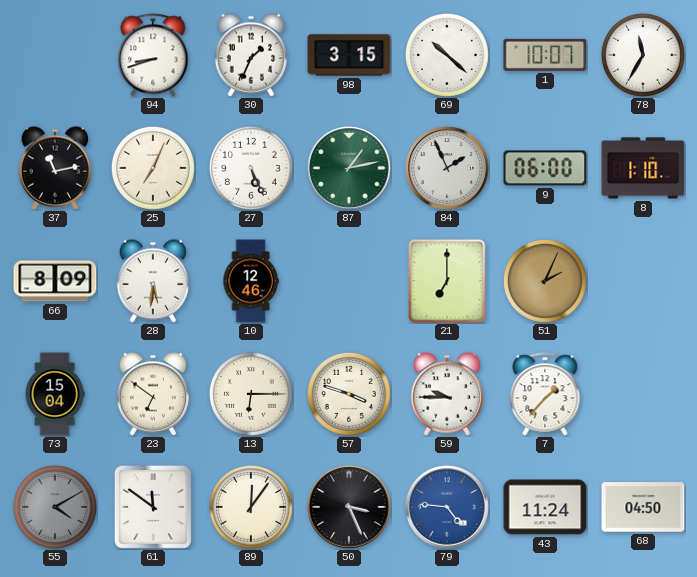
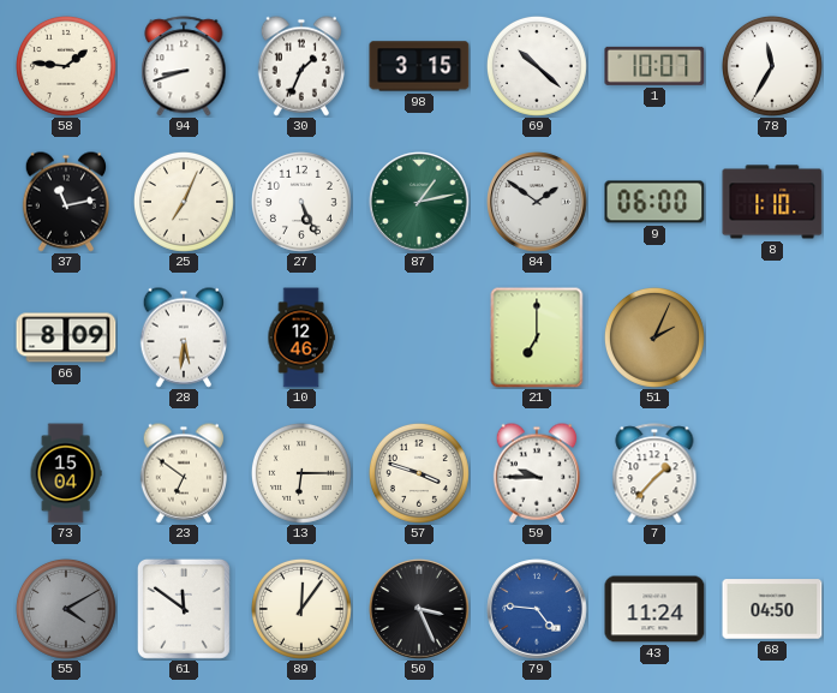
58: none -> 1:46
84: 1:56 -> 1:51
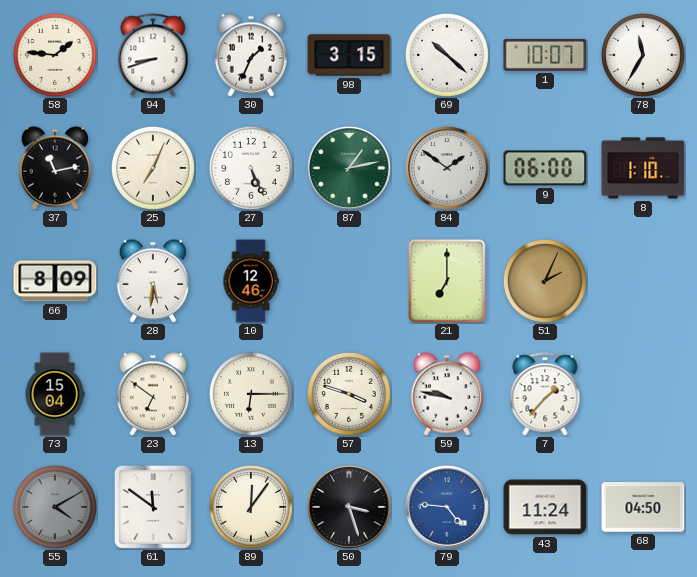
59: 9:45 -> 9:47
50: 3:26 -> 3:27
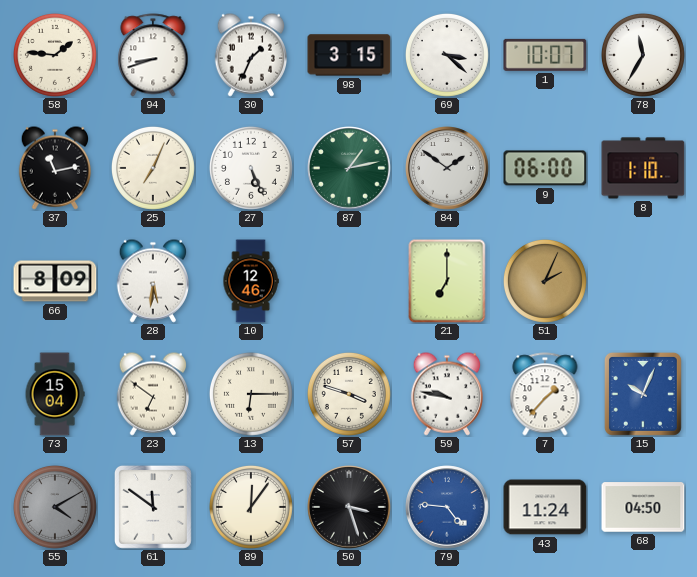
69: 10:22 -> 3:22
15: none -> 10:04
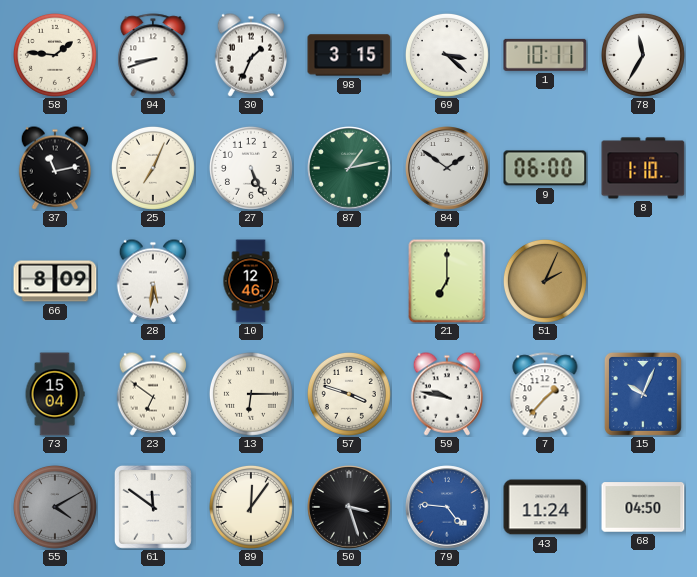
1: 10:07 -> 10:11
